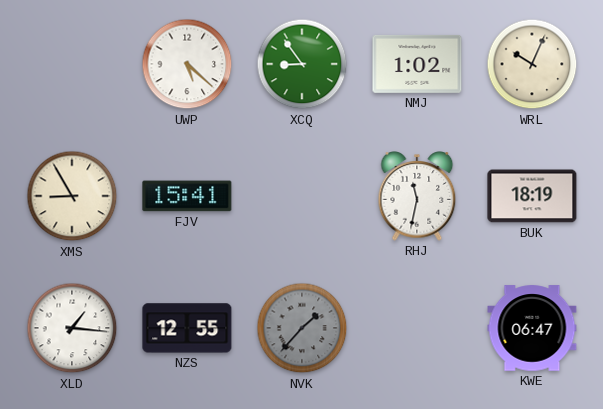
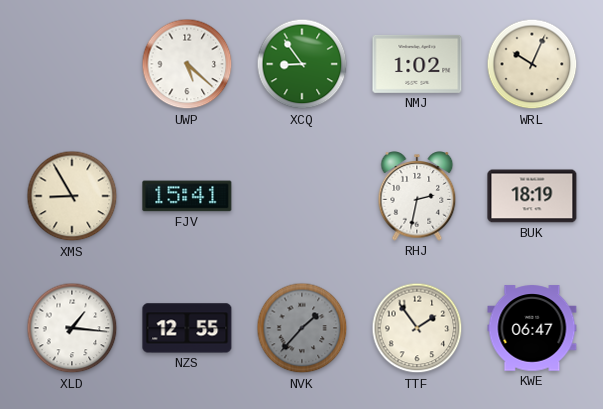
RHJ: 11:32 -> 2:32
TTF: none -> 1:54
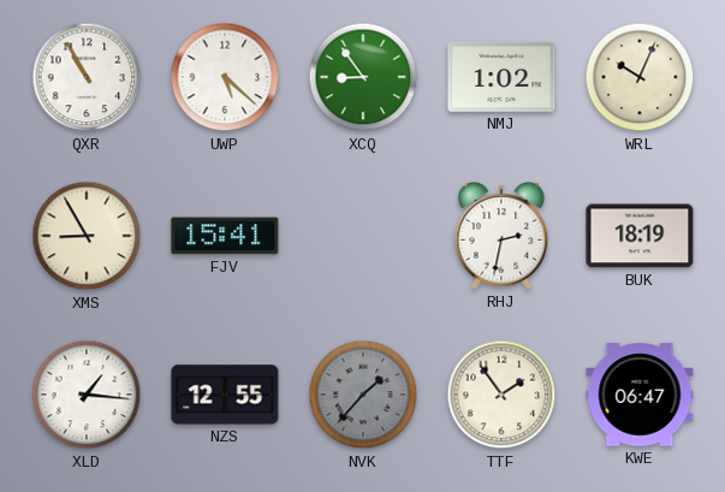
QXR: none -> 10:55
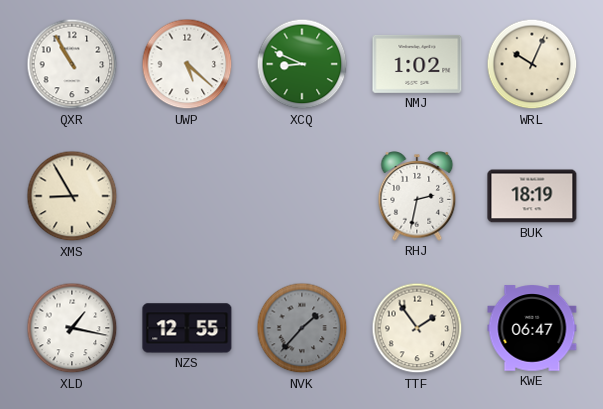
XCQ: 8:54 -> 8:49
FJV: 15:41 -> none
XLD: 1:16 -> 1:17
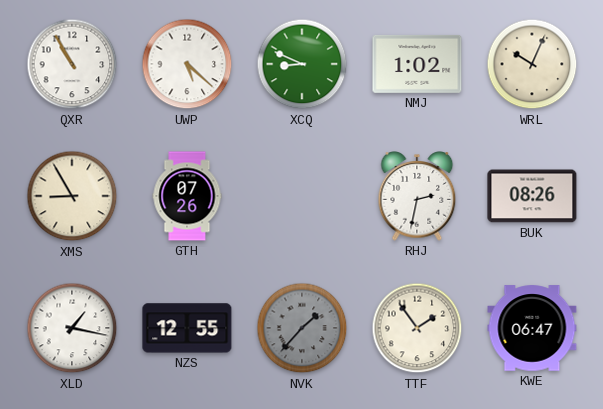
GTH: none -> 07:26
BUK: 18:19 -> 08:26
